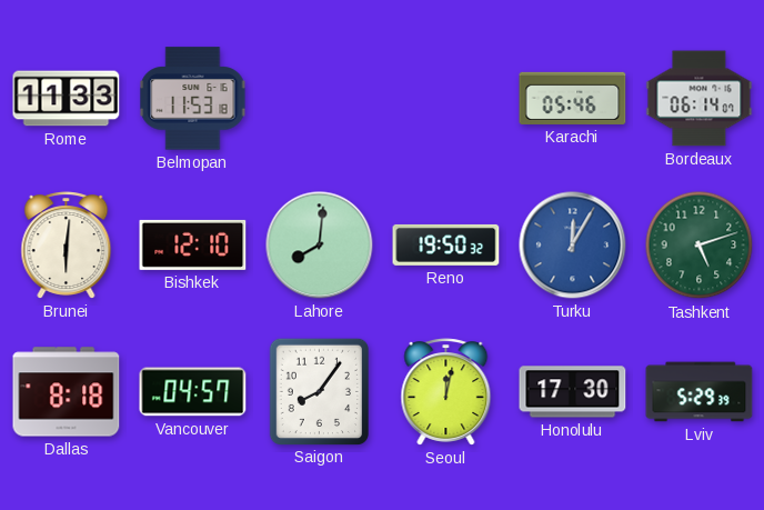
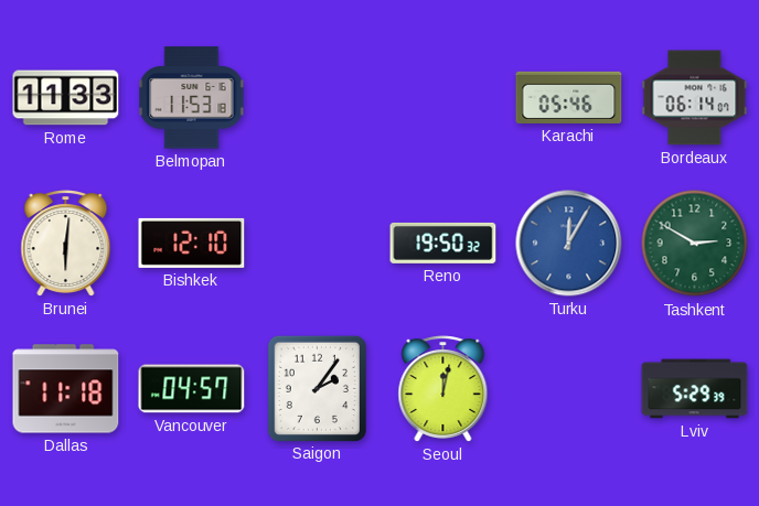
Lahore: 8:01 -> none
Tashkent: 5:12 -> 2:50
Dallas: 8:18 -> 11:18
Saigon: 8:06 -> 2:06
Honolulu: 17:30 -> none
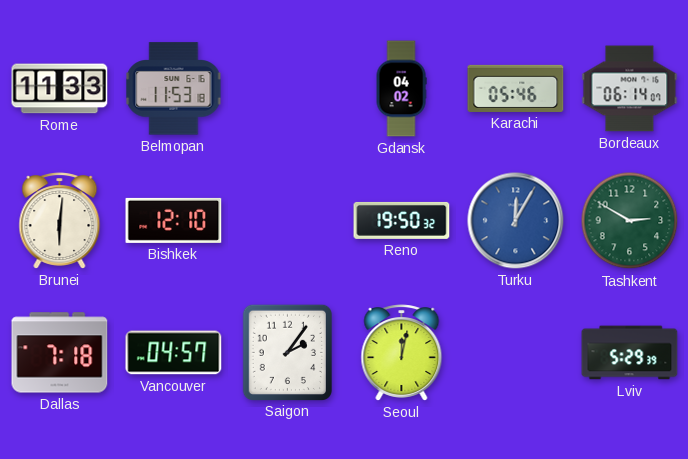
Gdansk: none -> 04:02
Dallas: 11:18 -> 7:18
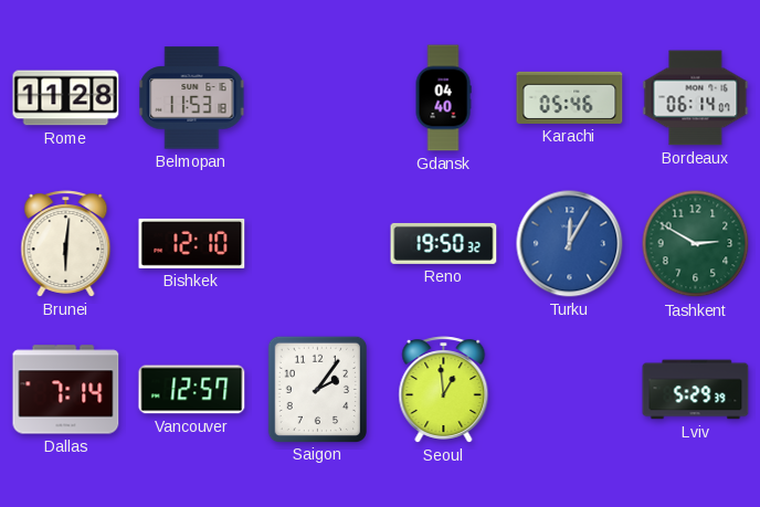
Rome: 11:33 -> 11:28
Gdansk: 04:02 -> 04:40
Dallas: 7:18 -> 7:14
Vancouver: 04:57 -> 12:57
Seoul: 12:02 -> 12:59
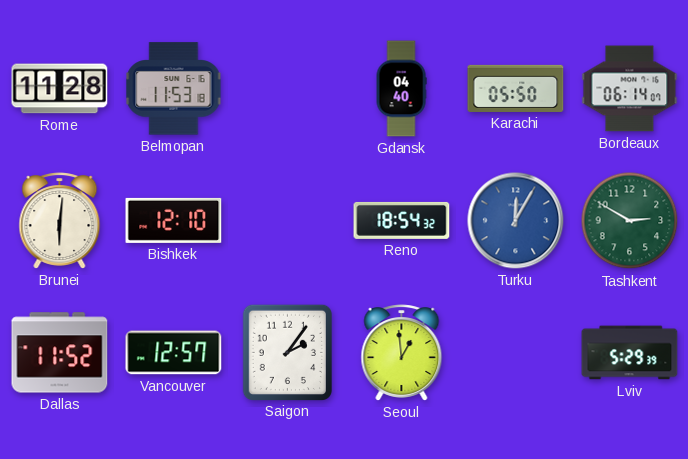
Karachi: 05:46 -> 05:50
Reno: 19:50 -> 18:54
Dallas: 7:14 -> 11:52
